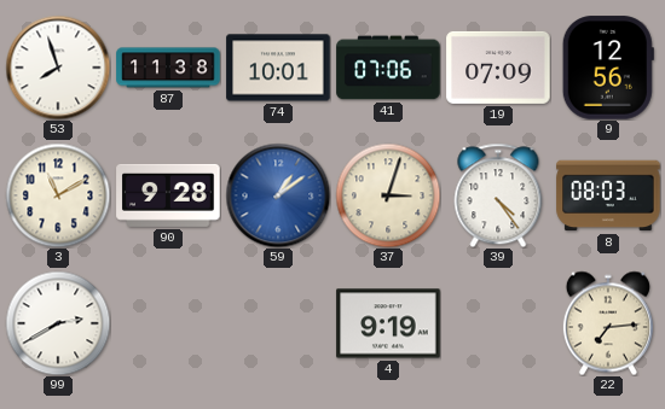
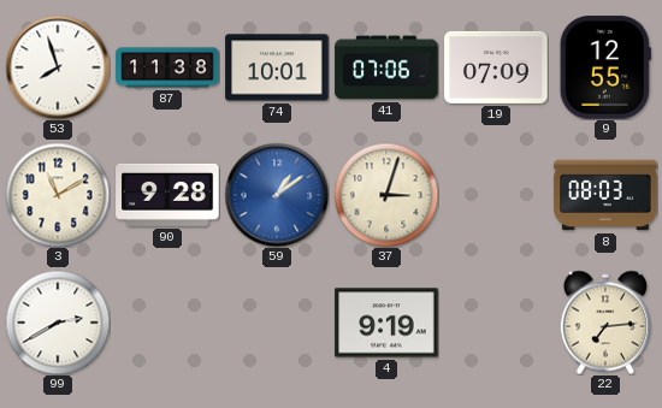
9: 12:56 -> 12:55
39: 4:24 -> none
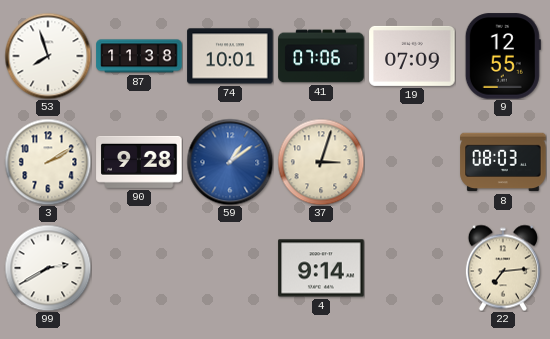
3: 11:10 -> 2:10
4: 9:19 -> 9:14
